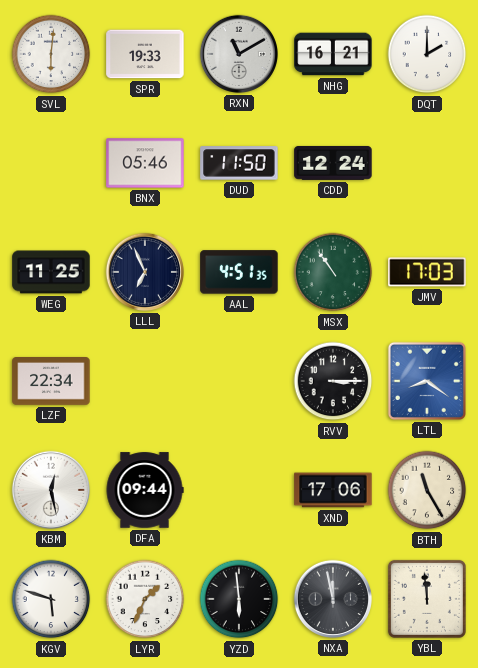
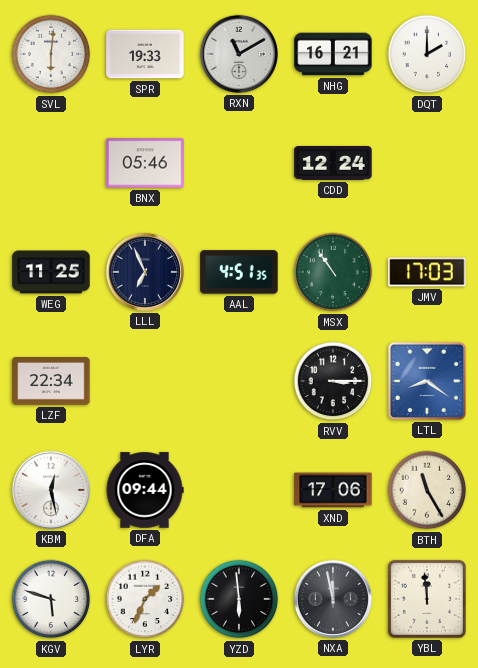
DUD: 11:50 -> none
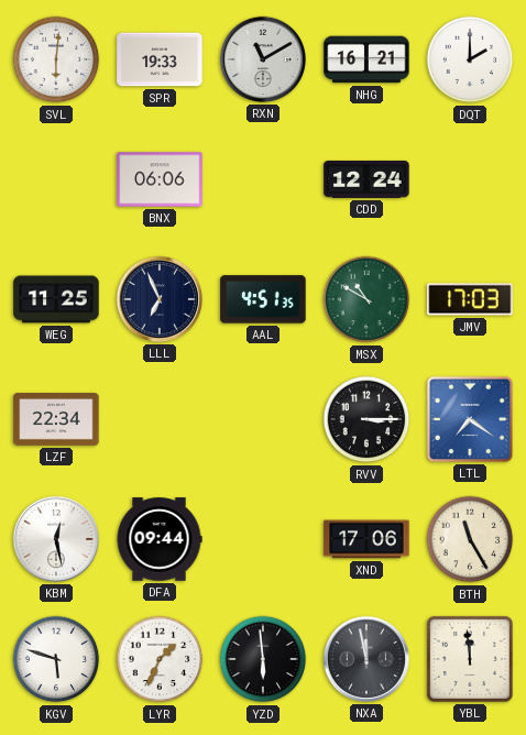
BNX: 05:46 -> 06:06
MSX: 10:54 -> 10:50
LTL: 8:21 -> 7:21
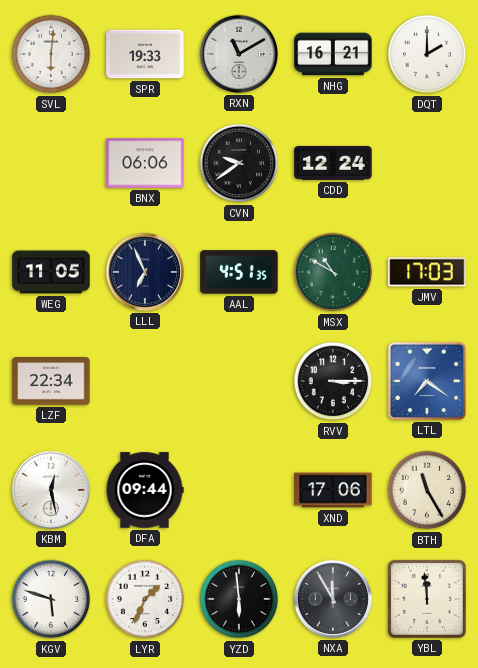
CVN: none -> 9:39
WEG: 11:25 -> 11:05
NXA: 11:58 -> 11:55
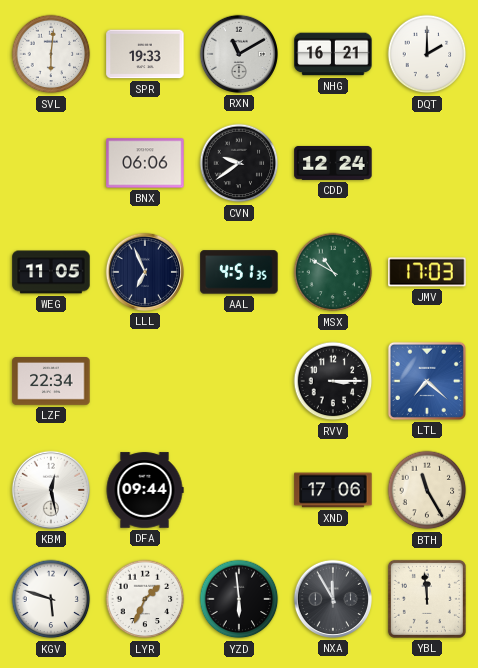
LTL: 7:21 -> 7:22
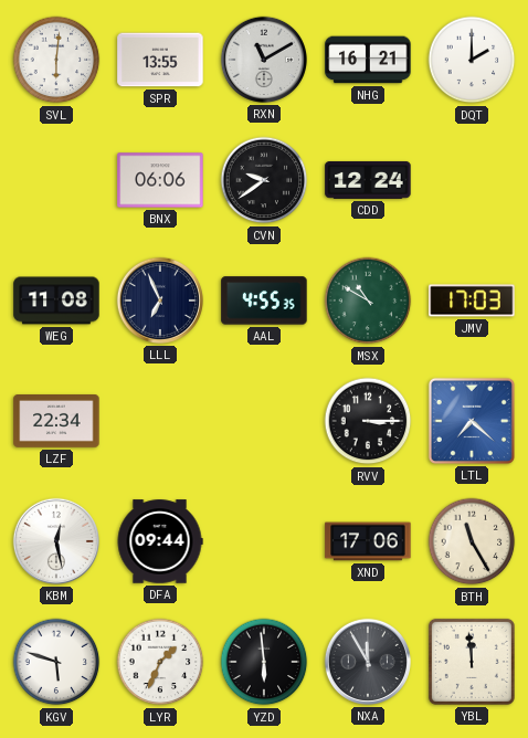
SPR: 19:33 -> 13:55
WEG: 11:05 -> 11:08
AAL: 4:51 -> 4:55
